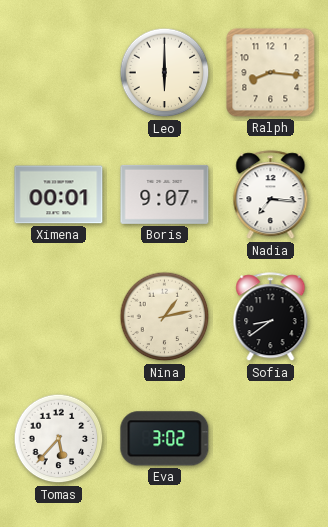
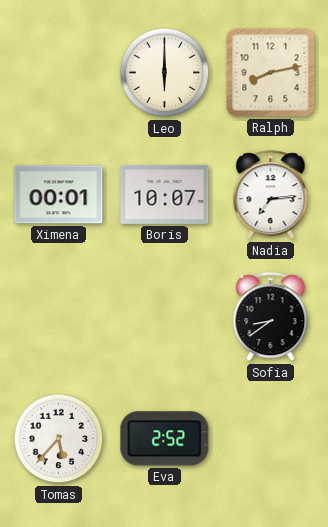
Ralph: 8:16 -> 8:13
Boris: 9:07 -> 10:07
Nadia: 7:16 -> 7:14
Nina: 1:13 -> none
Eva: 3:02 -> 2:52
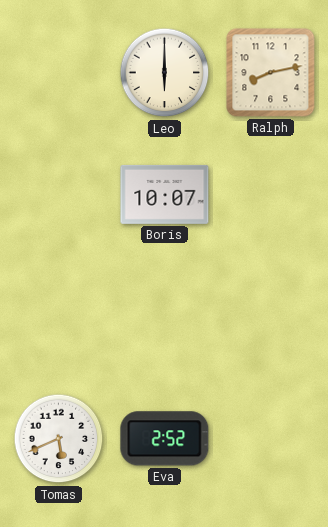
Ximena: 00:01 -> none
Nadia: 7:14 -> none
Sofia: 8:39 -> none
Tomas: 5:37 -> 5:41
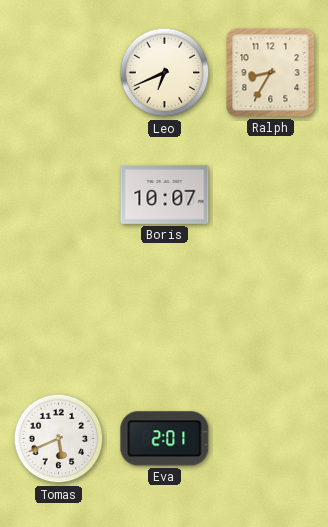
Leo: 6:00 -> 6:41
Ralph: 8:13 -> 8:35
Eva: 2:52 -> 2:01
